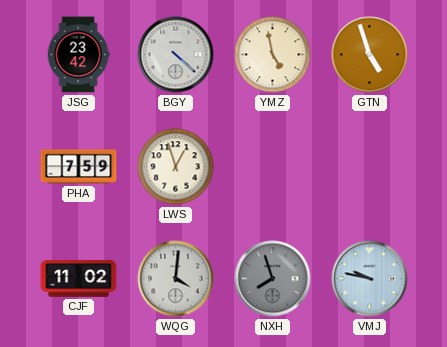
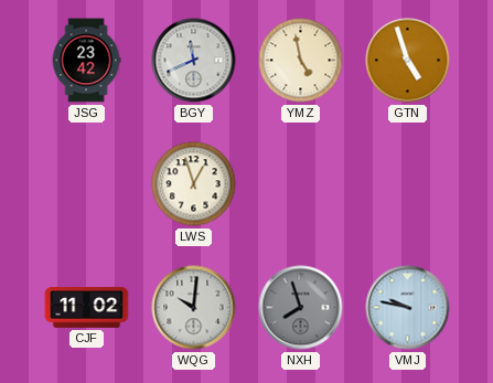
BGY: 4:22 -> 11:41
PHA: 7:59 -> none
WQG: 4:01 -> 10:01
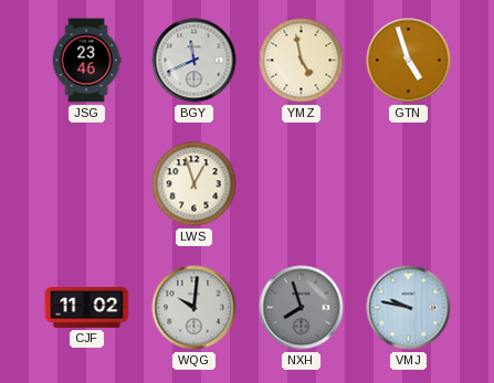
JSG: 23:42 -> 23:46
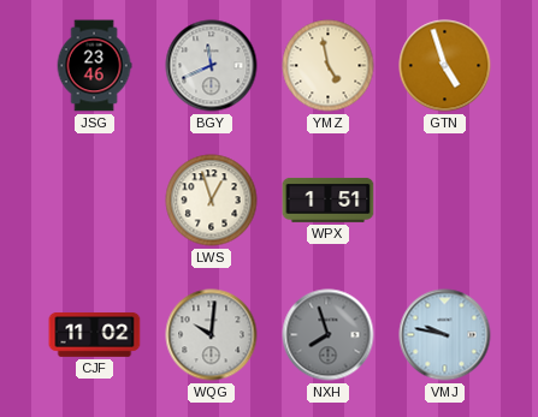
WPX: none -> 1:51
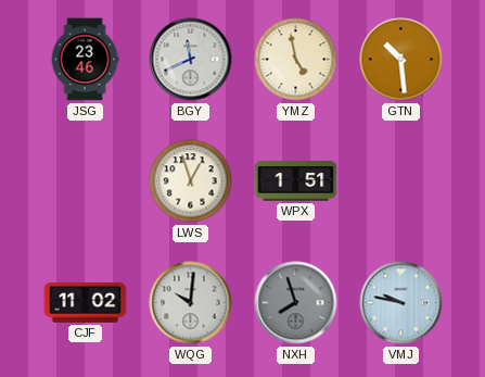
GTN: 4:57 -> 10:29
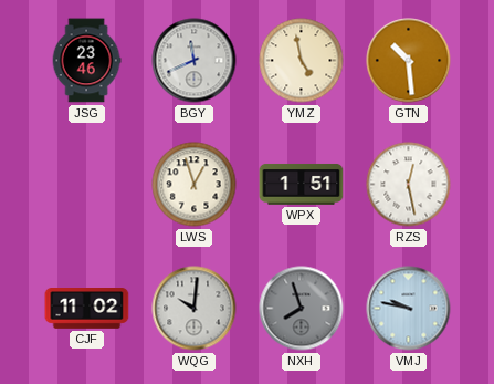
RZS: none -> 12:28
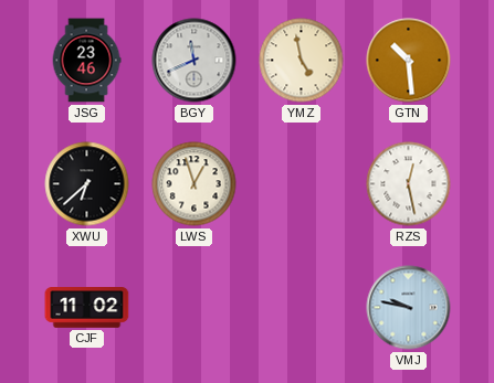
XWU: none -> 6:38
WPX: 1:51 -> none
WQG: 10:01 -> none
NXH: 7:57 -> none
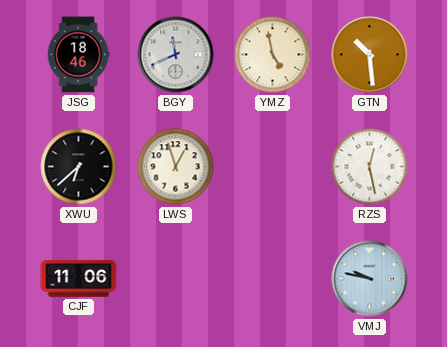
JSG: 23:46 -> 18:46
CJF: 11:02 -> 11:06
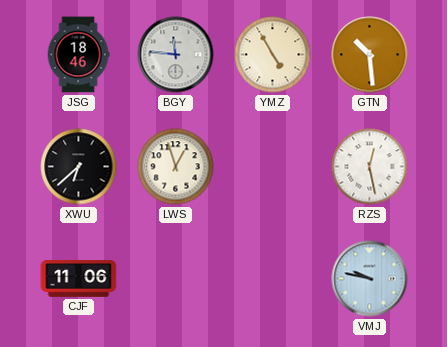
BGY: 11:41 -> 11:46
YMZ: 4:58 -> 4:55
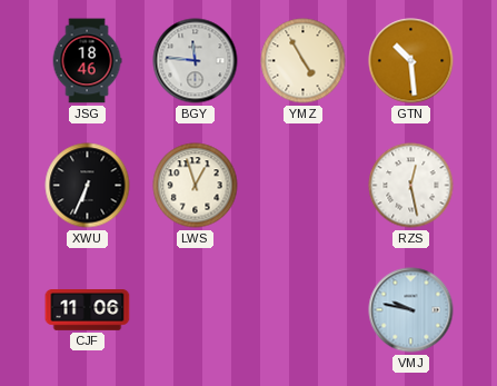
XWU: 6:38 -> 6:34
